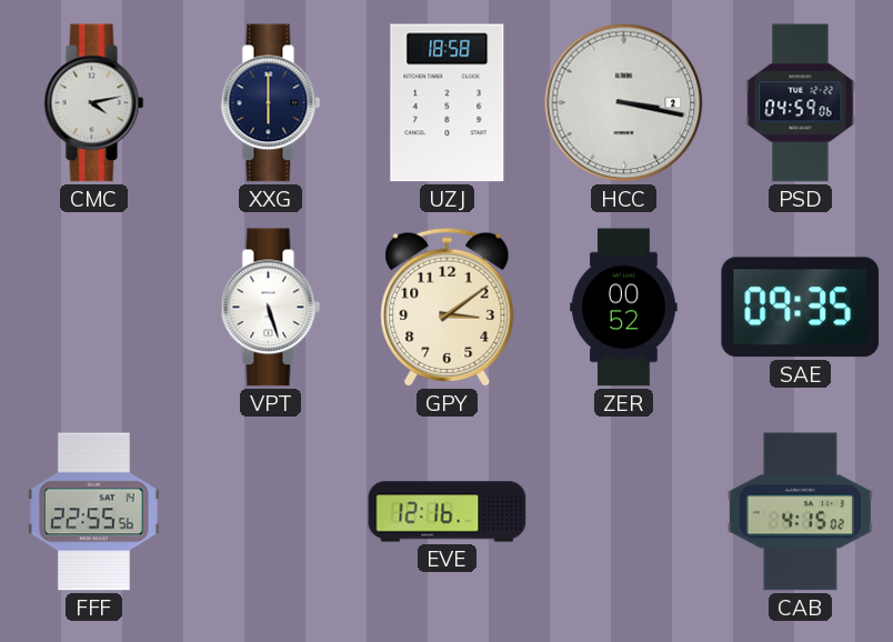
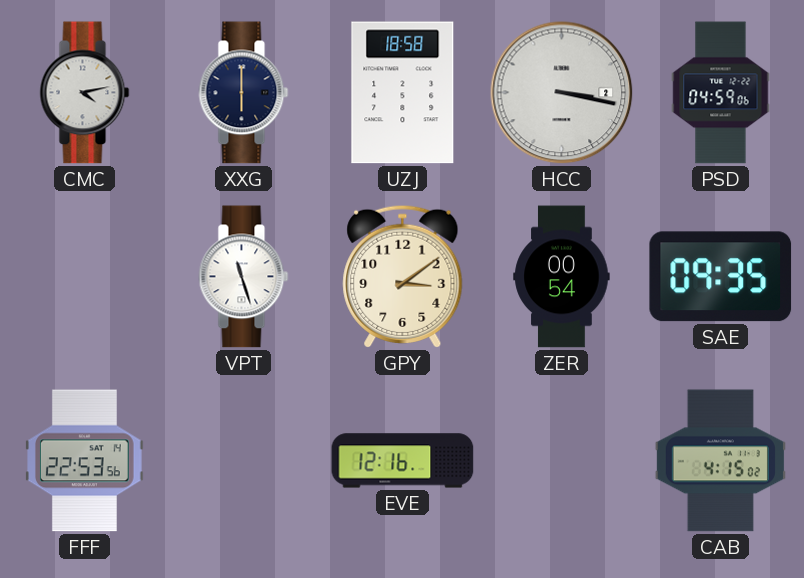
VPT: 5:27 -> 11:27
ZER: 00:52 -> 00:54
FFF: 22:55 -> 22:53
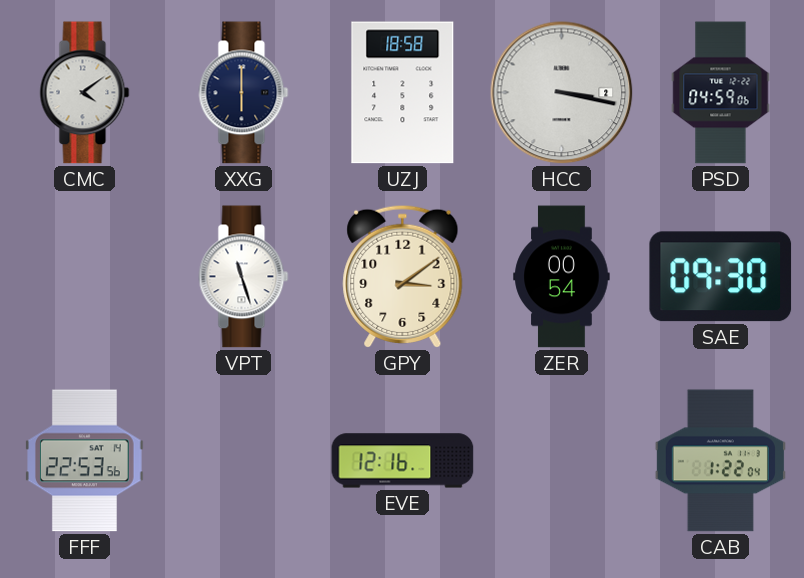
CMC: 4:13 -> 4:09
SAE: 09:35 -> 09:30
CAB: 4:15 -> 1:22
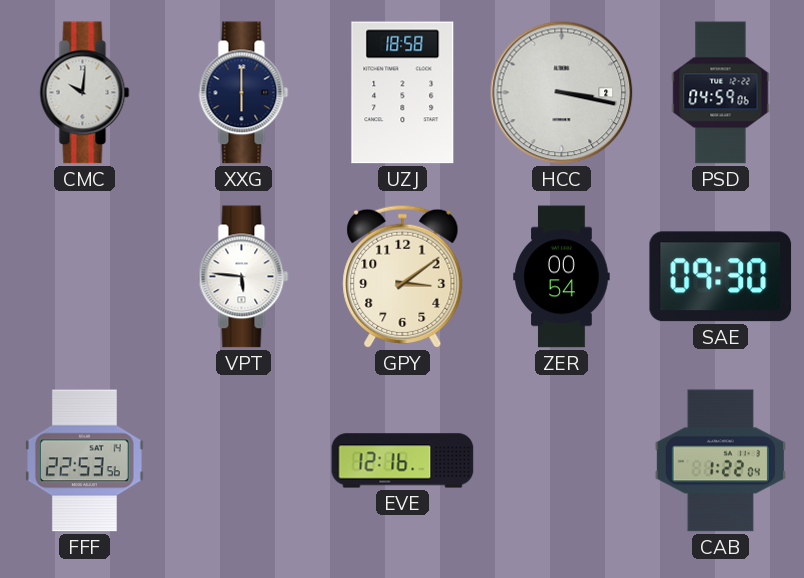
CMC: 4:09 -> 10:01
VPT: 11:27 -> 5:46
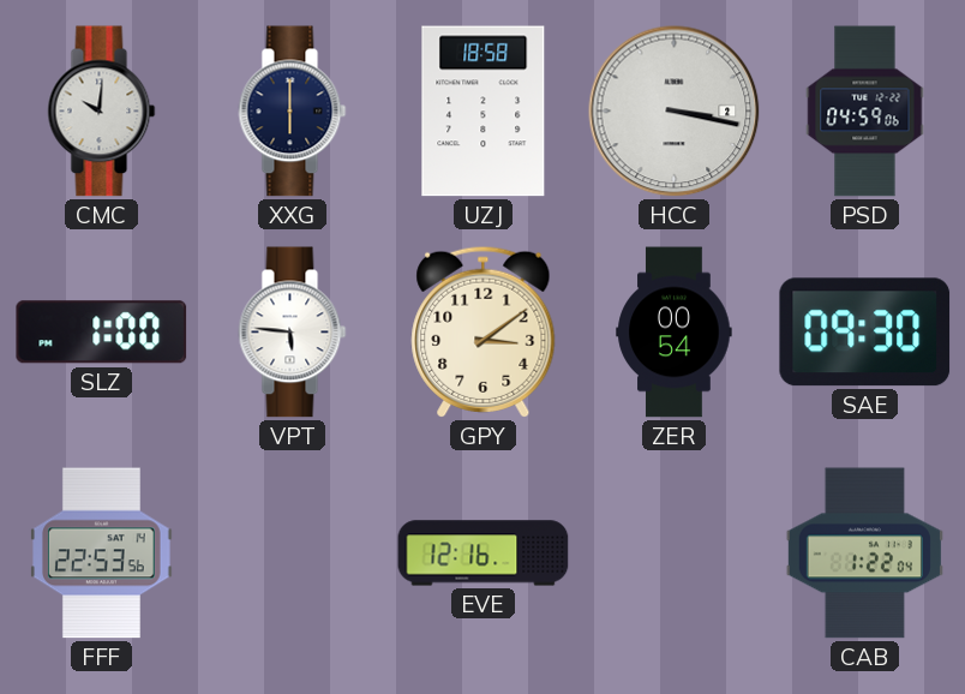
SLZ: none -> 1:00
